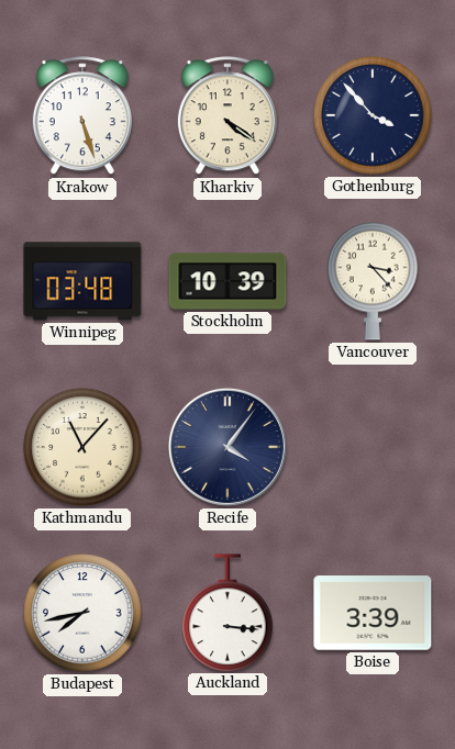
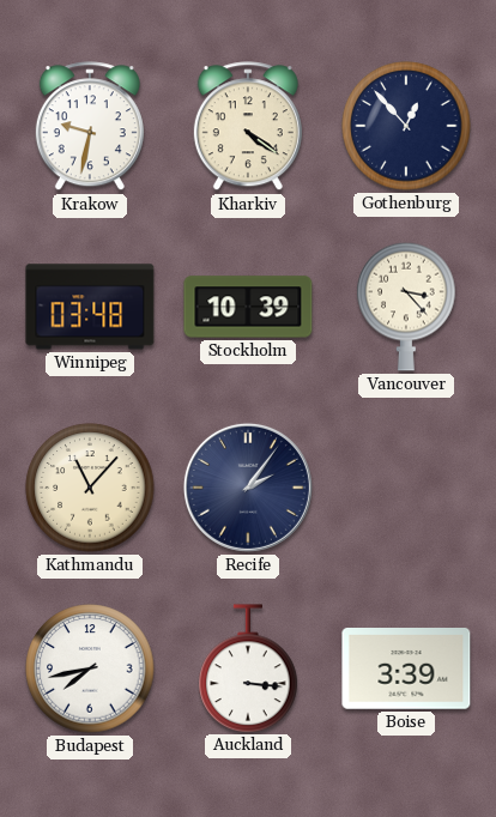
Krakow: 5:27 -> 9:32
Gothenburg: 3:53 -> 12:53
Recife: 4:06 -> 2:06
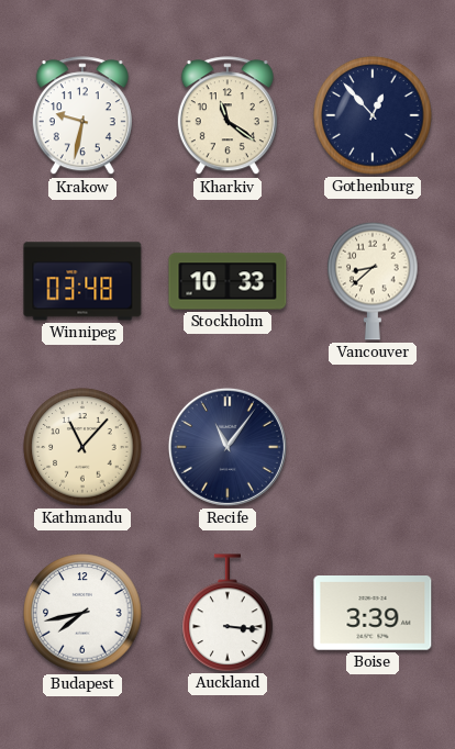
Kharkiv: 4:21 -> 11:21
Stockholm: 10:39 -> 10:33
Vancouver: 3:23 -> 8:38
Recife: 2:06 -> 11:06
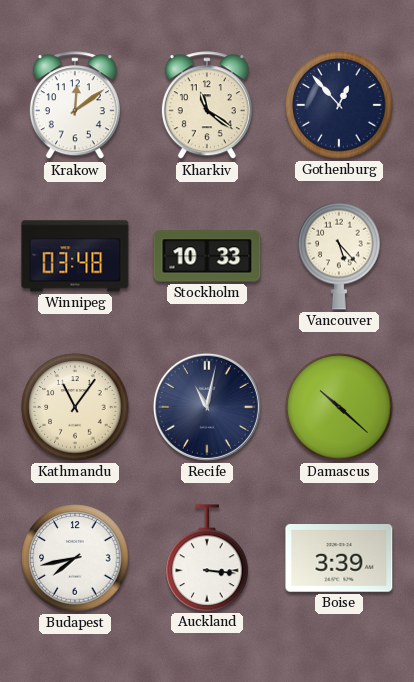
Krakow: 9:32 -> 12:09
Vancouver: 8:38 -> 5:23
Kathmandu: 11:07 -> 11:06
Recife: 11:06 -> 11:02
Damascus: none -> 10:22
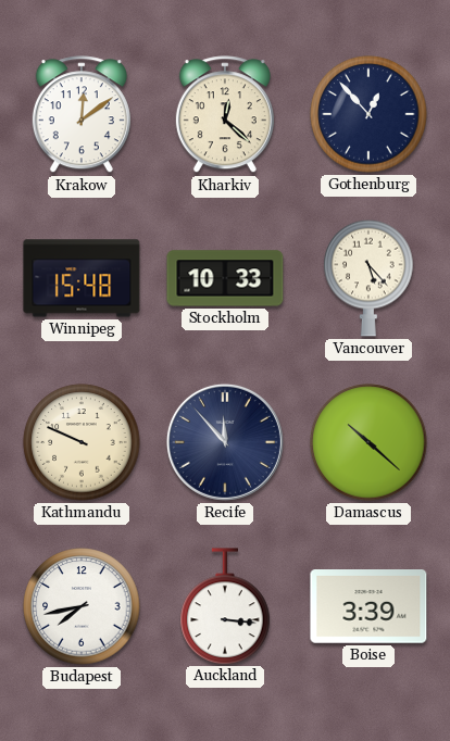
Kharkiv: 11:21 -> 12:22
Winnipeg: 03:48 -> 15:48
Kathmandu: 11:06 -> 9:49
Recife: 11:02 -> 11:53
